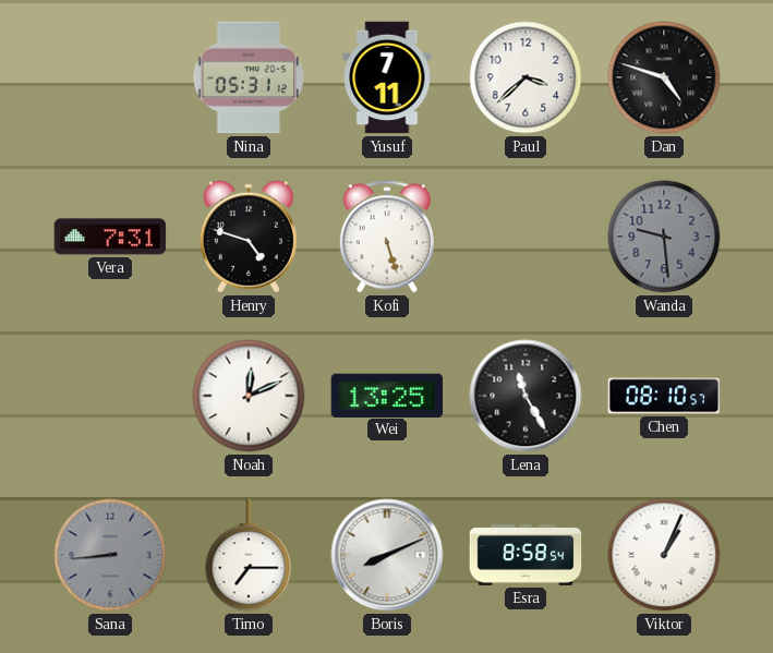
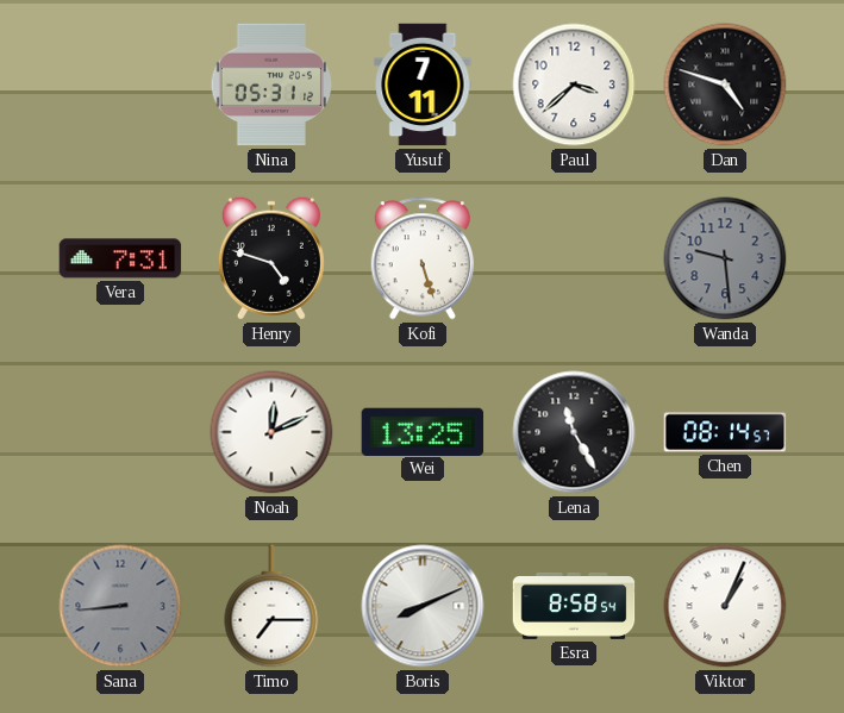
Chen: 08:10 -> 08:14
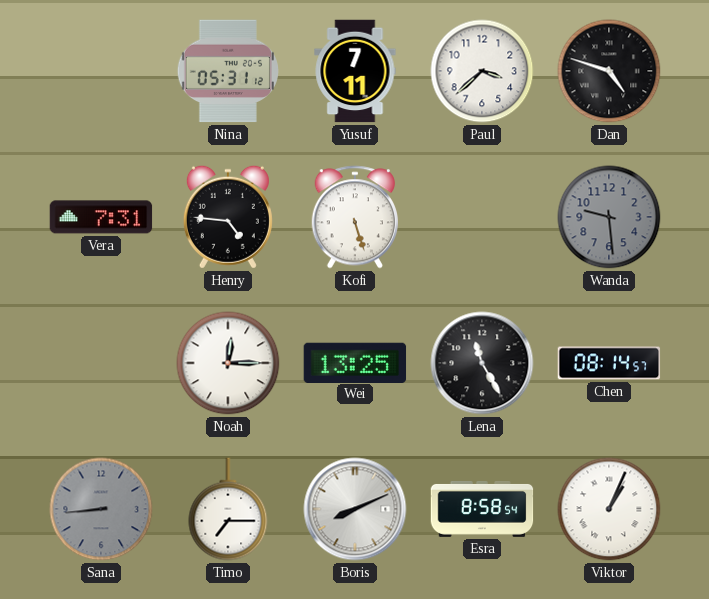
Henry: 4:48 -> 4:46
Noah: 12:11 -> 12:15
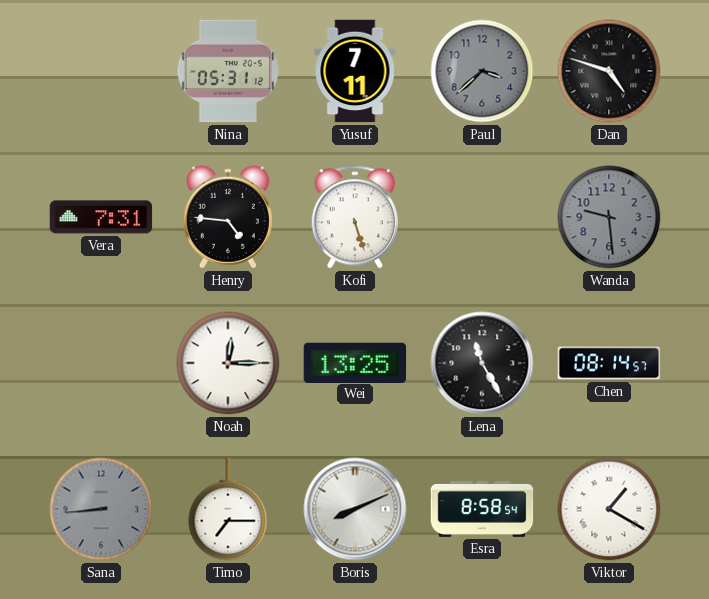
Paul dial: white -> grey
Viktor: 1:04 -> 1:20
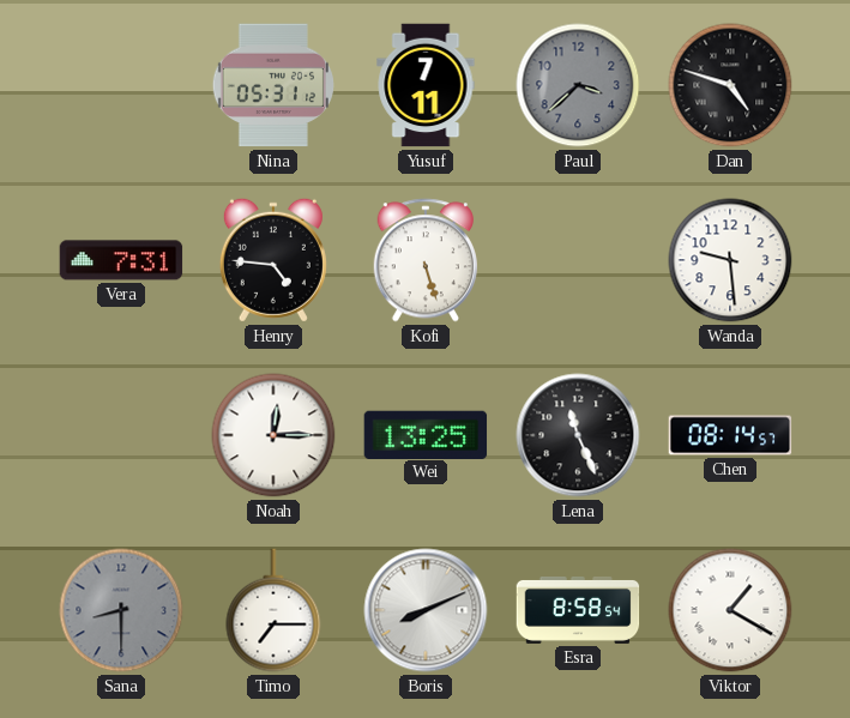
Wanda dial: grey -> white
Lena: 11:25 -> 11:26
Sana: 8:44 -> 8:30
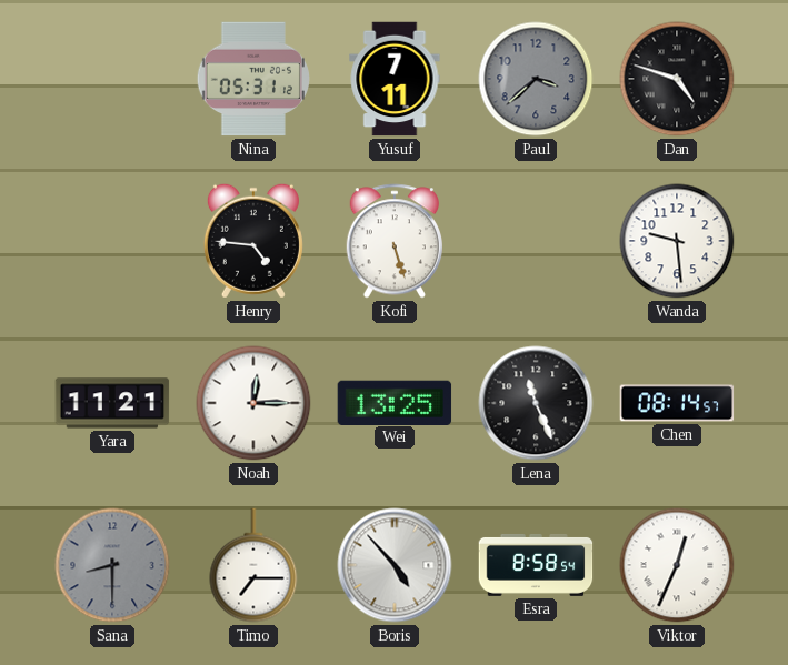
Vera: 7:31 -> none
Yara: none -> 11:21
Boris: 8:11 -> 4:53
Viktor: 1:20 -> 12:34
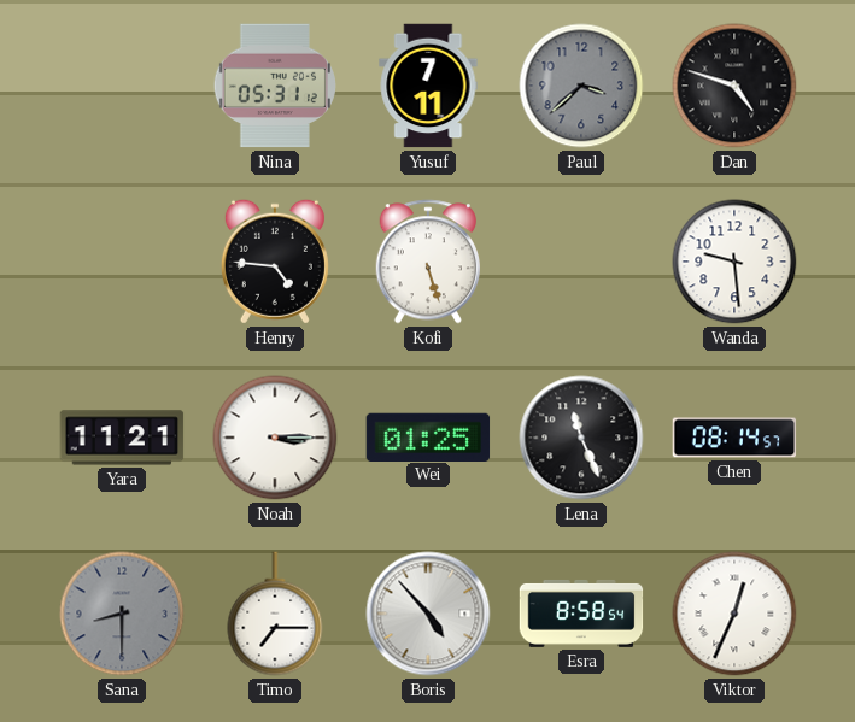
Noah: 12:15 -> 3:15
Wei: 13:25 -> 01:25
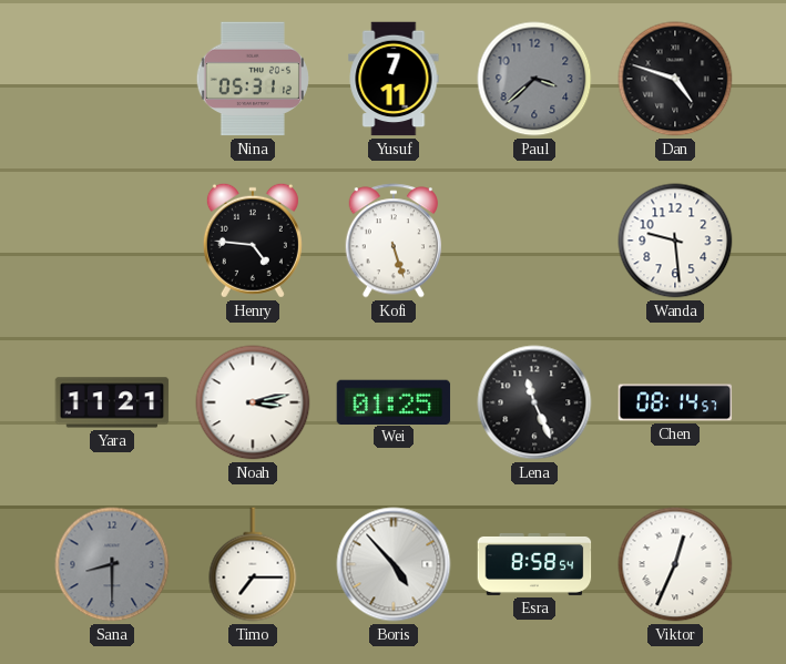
Noah: 3:15 -> 3:13
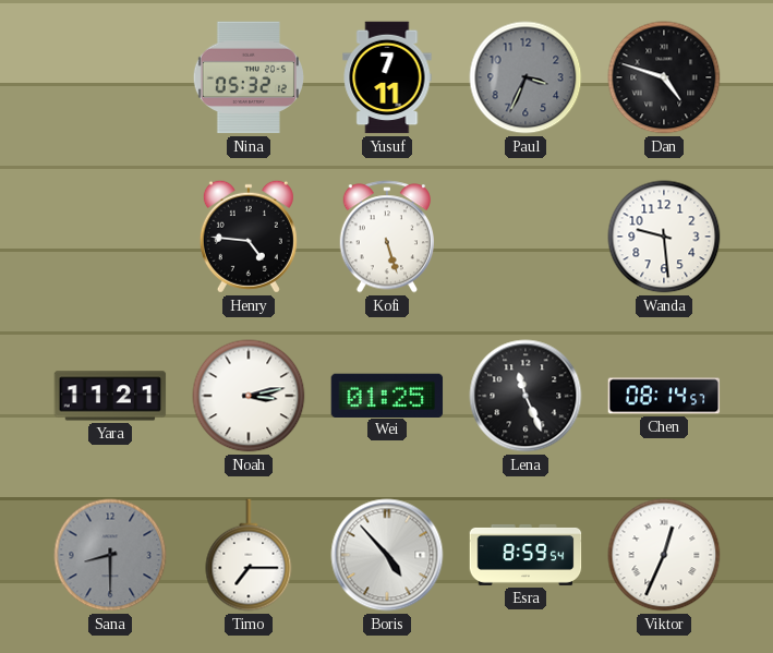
Nina: 05:31 -> 05:32
Paul: 3:38 -> 3:34
Esra: 8:58 -> 8:59
